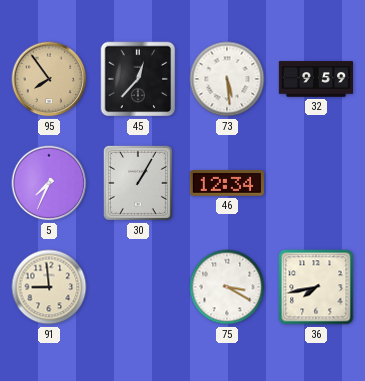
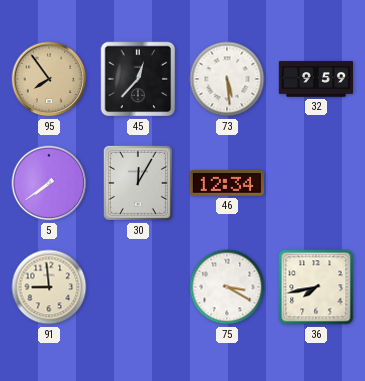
5: 7:34 -> 7:39
30: 1:05 -> 12:05
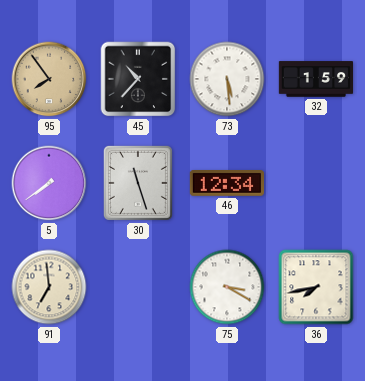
45: 12:37 -> 10:37
32: 9:59 -> 1:59
30: 12:05 -> 11:27
91: 8:59 -> 6:59
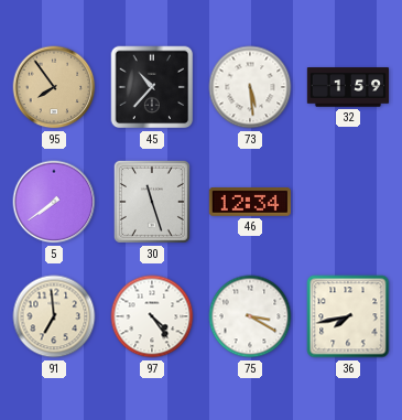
97: none -> 4:24
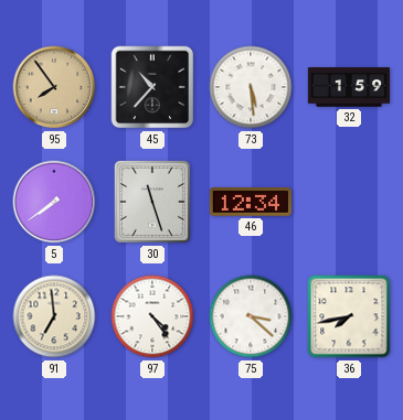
75: 3:20 -> 3:22
